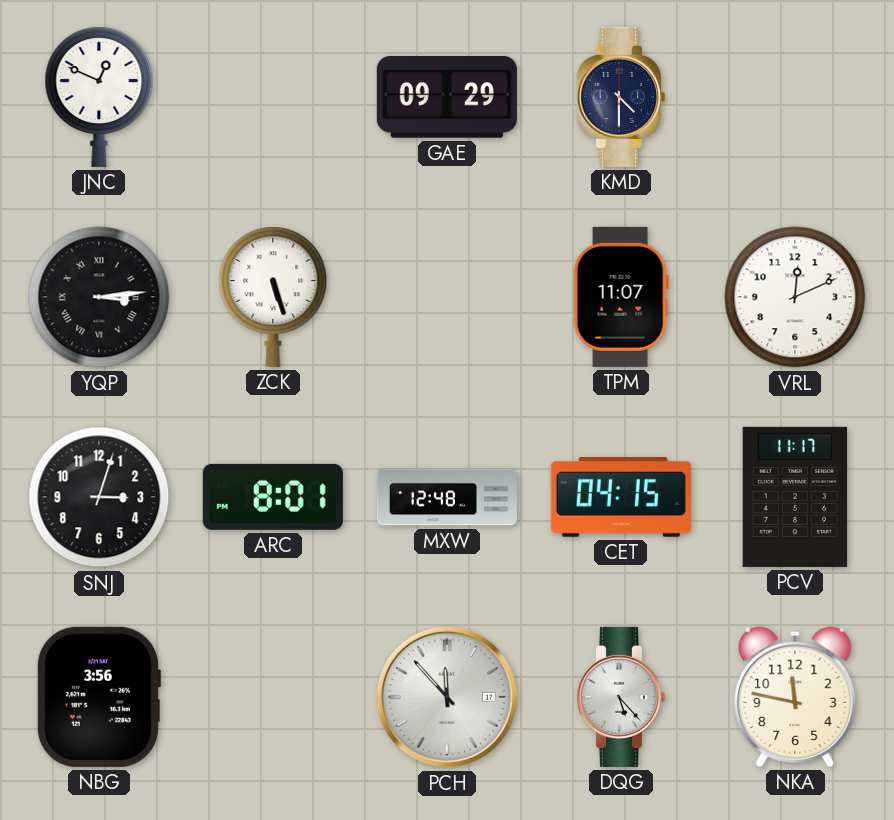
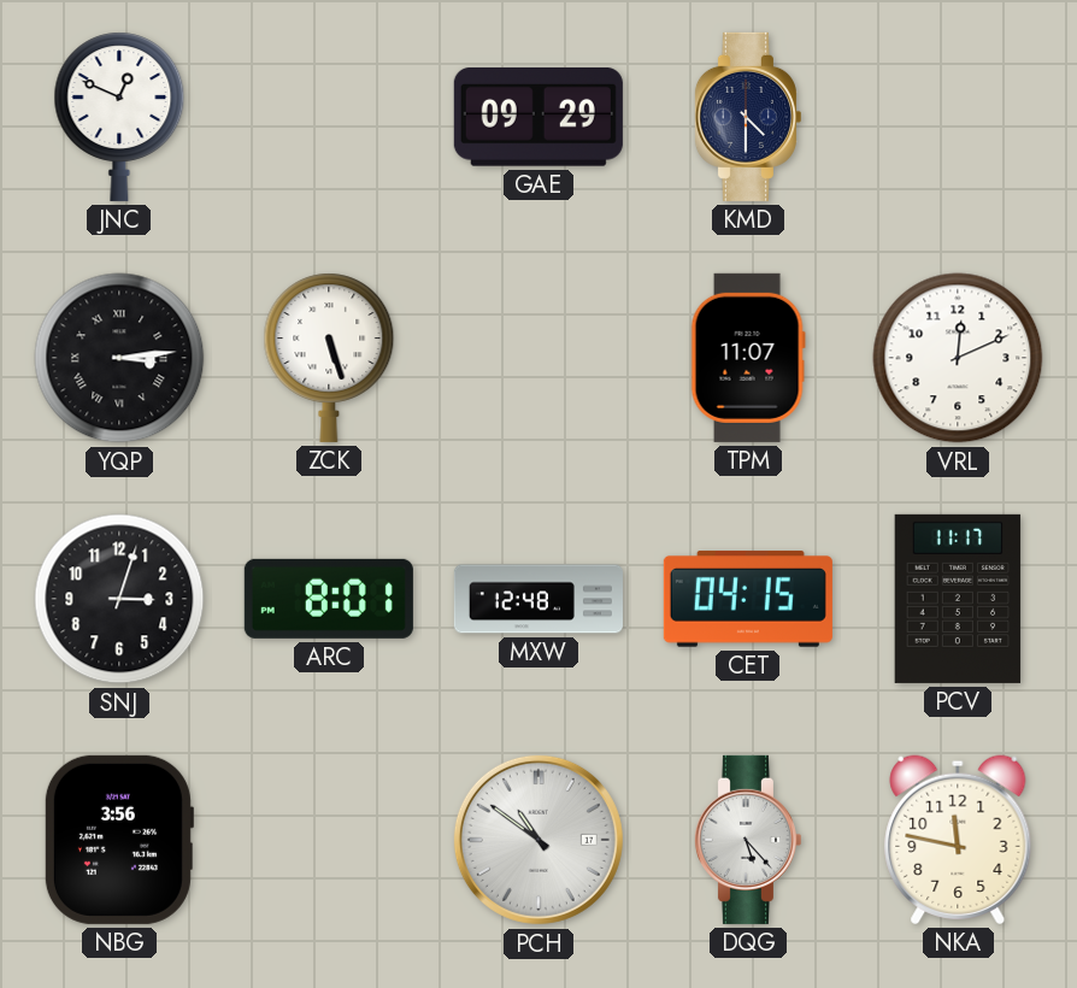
PCH: 11:53 -> 10:51
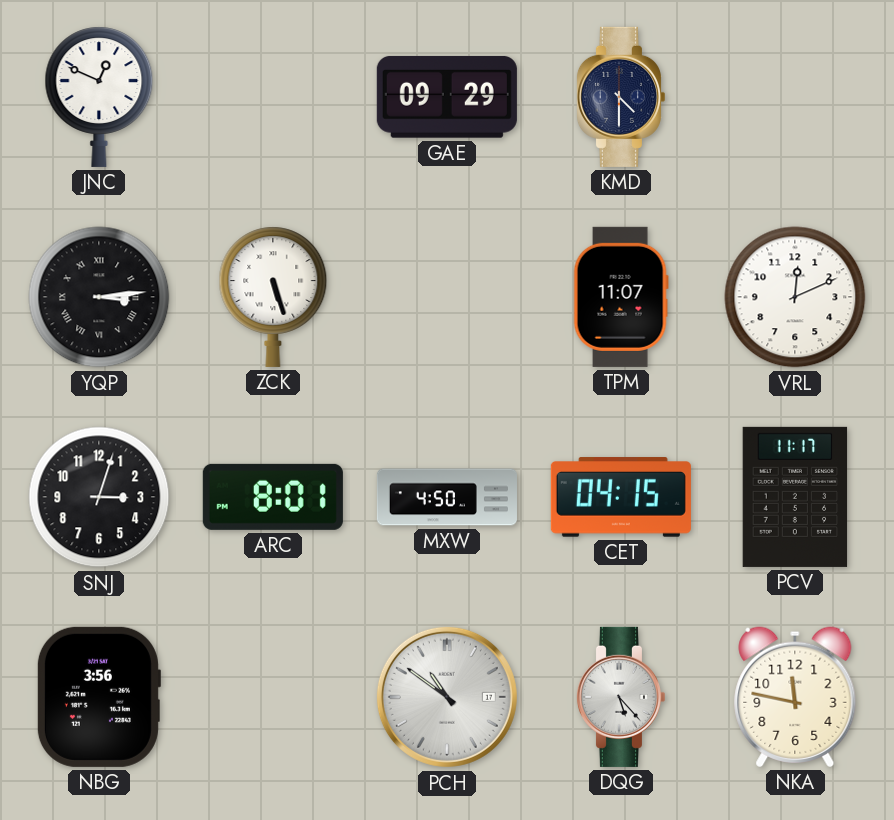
MXW: 12:48 -> 4:50
